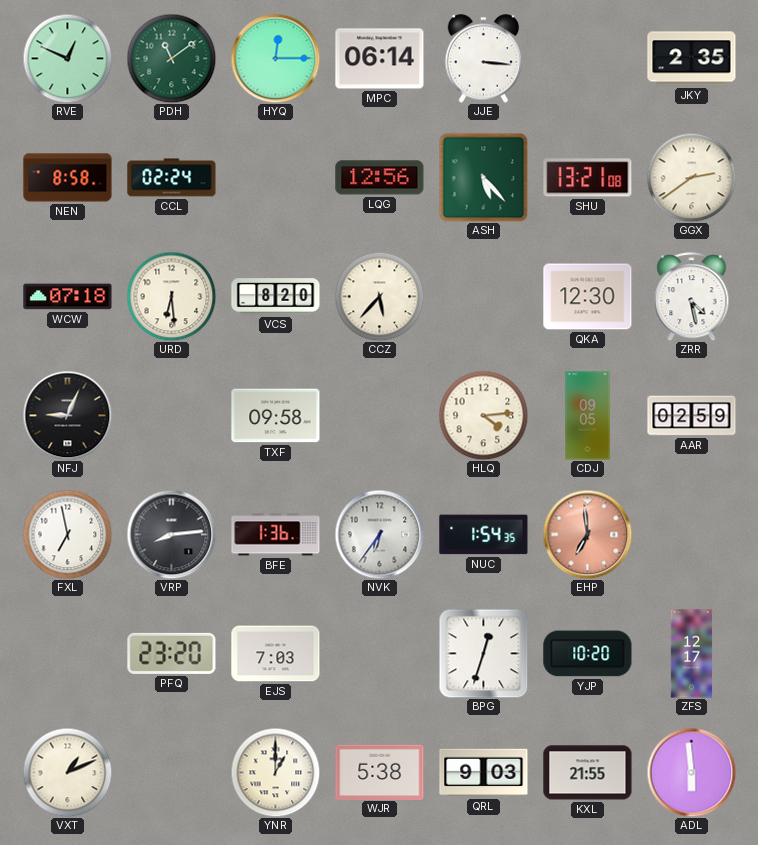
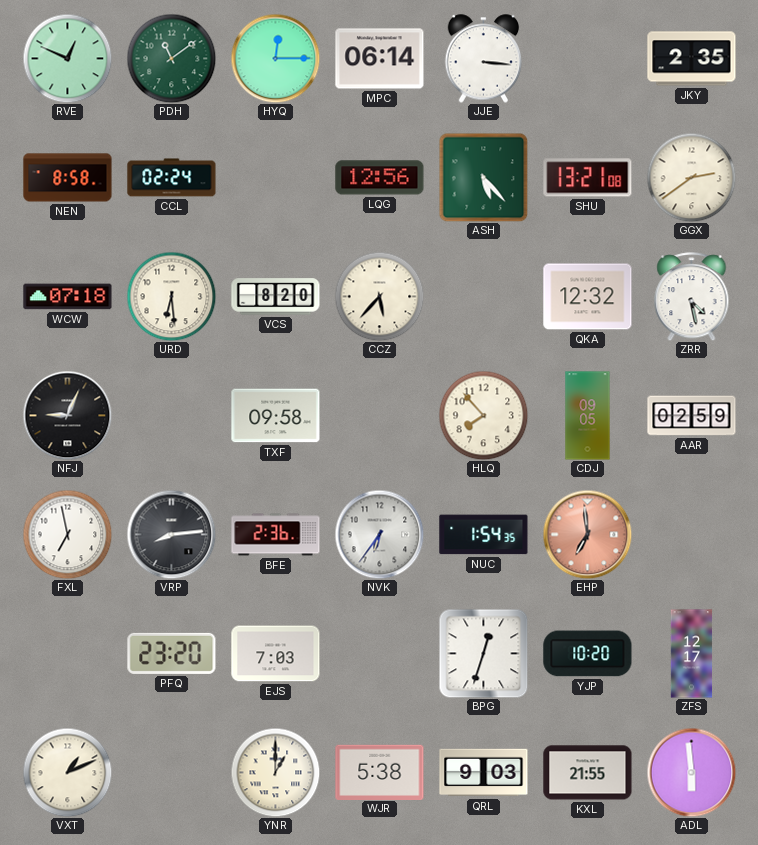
QKA: 12:30 -> 12:32
HLQ: 4:14 -> 7:53
BFE: 1:36 -> 2:36
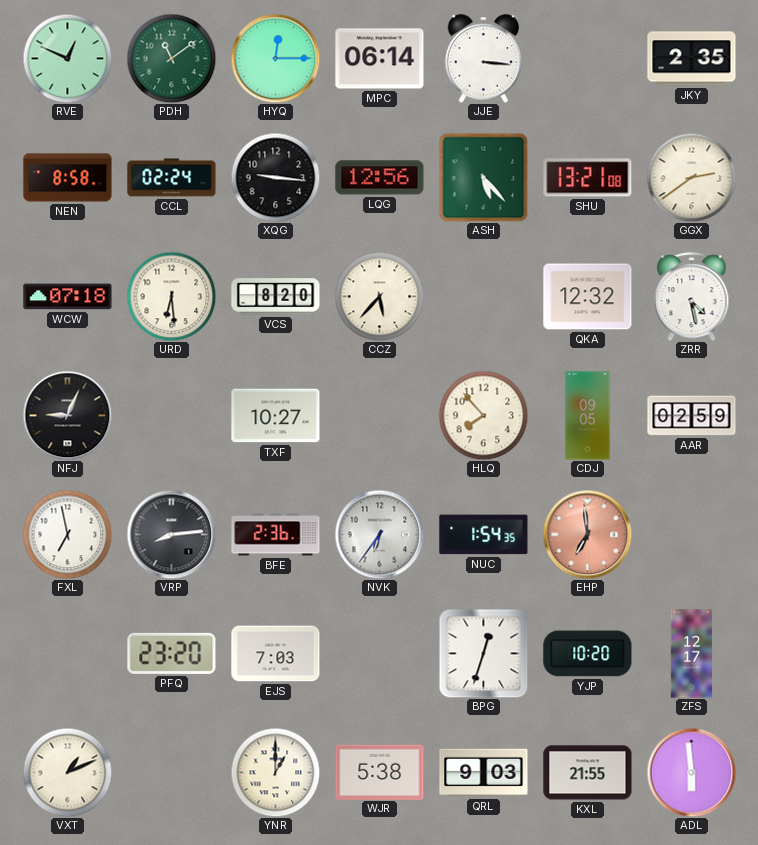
XQG: none -> 9:16
TXF: 09:58 -> 10:27
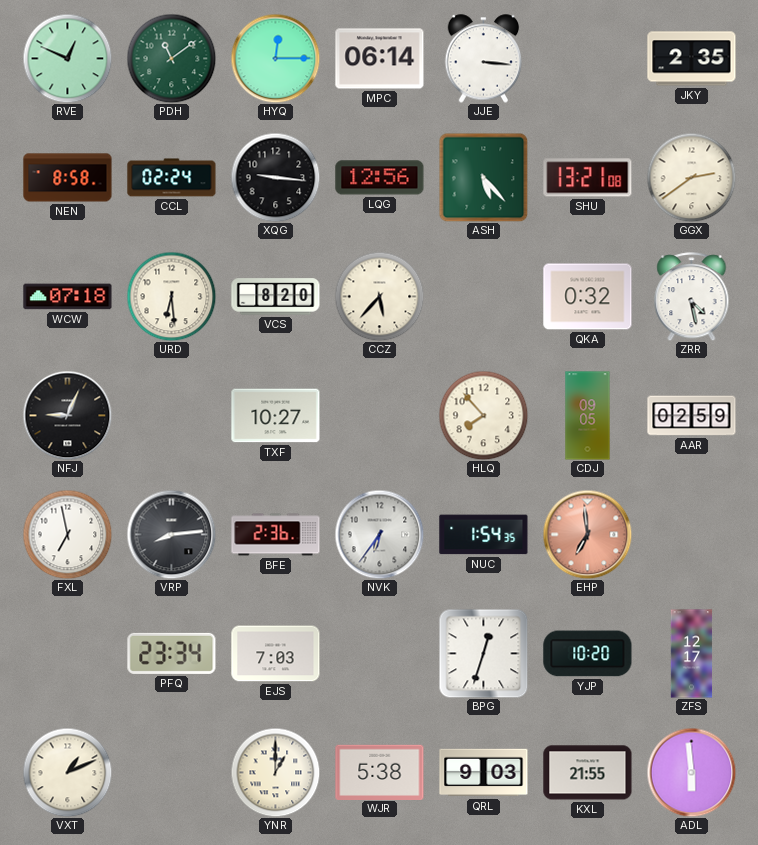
QKA: 12:32 -> 0:32
PFQ: 23:20 -> 23:34
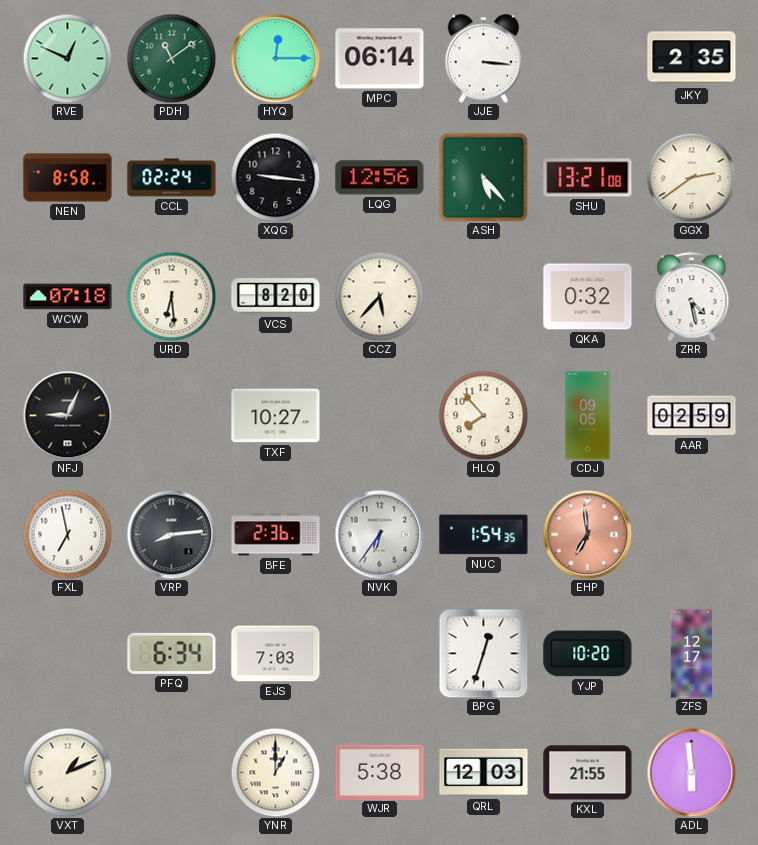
PFQ: 23:34 -> 6:34
QRL: 9:03 -> 12:03
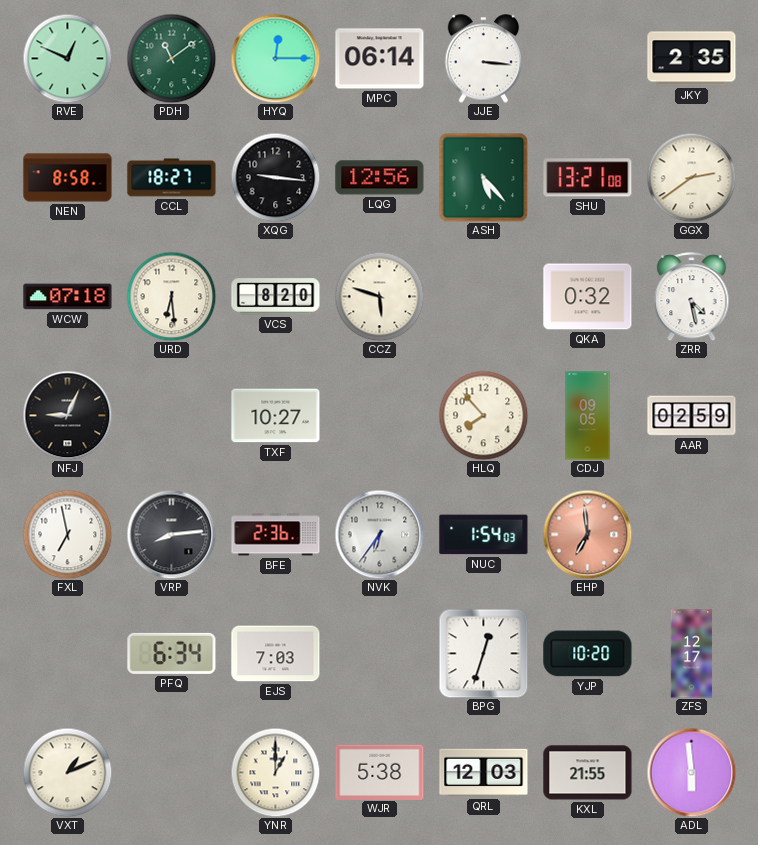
CCL: 02:24 -> 18:27
CCZ: 5:37 -> 5:48
NUC: 1:54:35 -> 1:54:03
